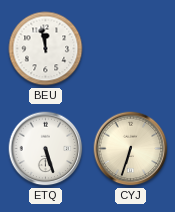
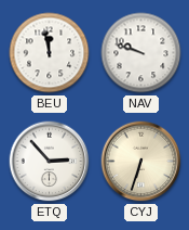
NAV: none -> 9:48
ETQ: 5:27 -> 2:53
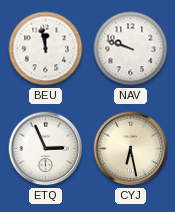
ETQ: 2:53 -> 2:56
CYJ: 6:33 -> 6:28
